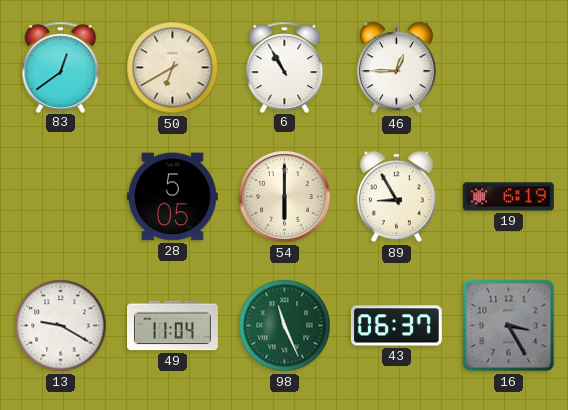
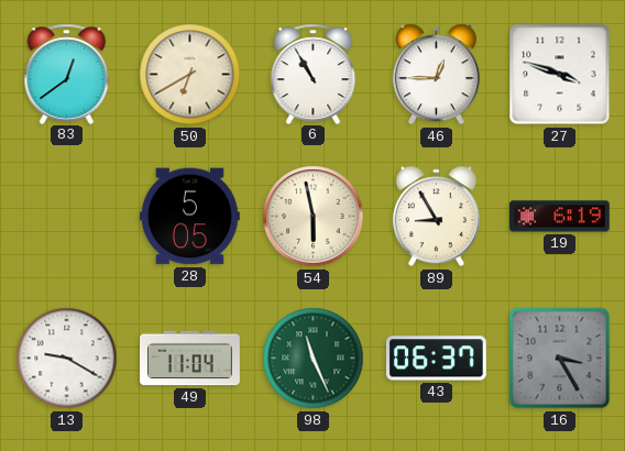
27: none -> 3:48
54: 6:00 -> 5:58
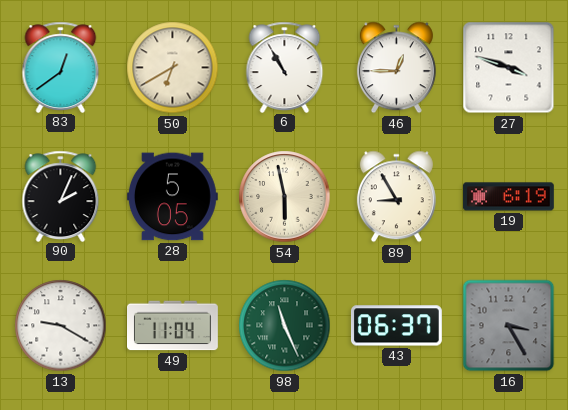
90: none -> 2:04
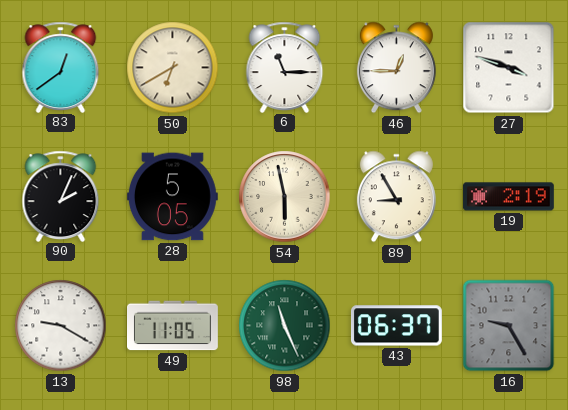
6: 10:55 -> 11:15
19: 6:19 -> 2:19
49: 11:04 -> 11:05
16: 3:25 -> 9:25
